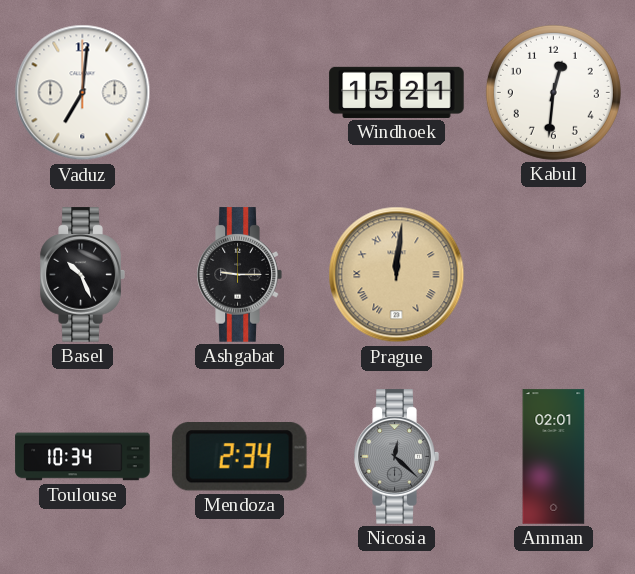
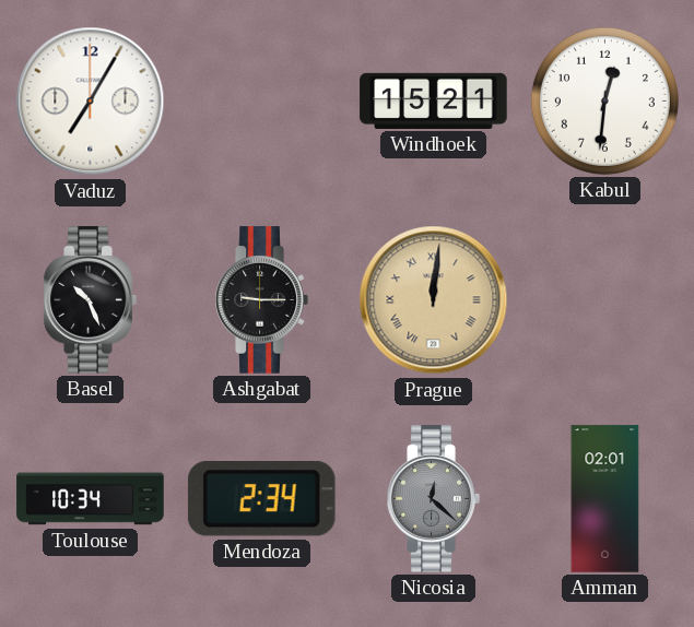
Vaduz: 7:01 -> 7:05
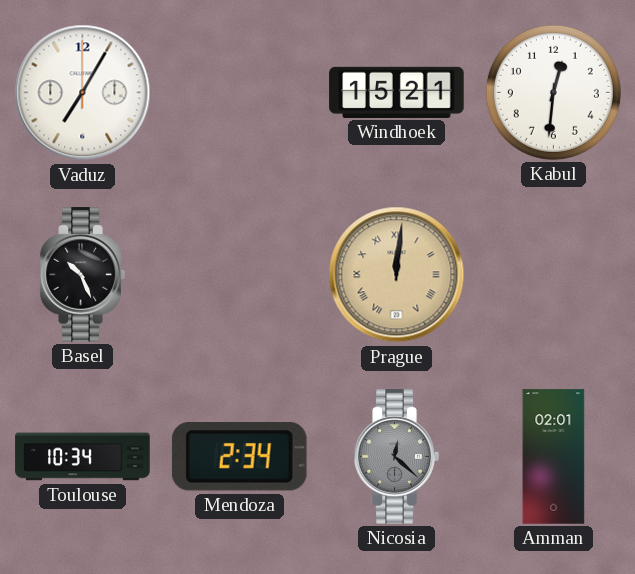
Ashgabat: 9:15 -> none
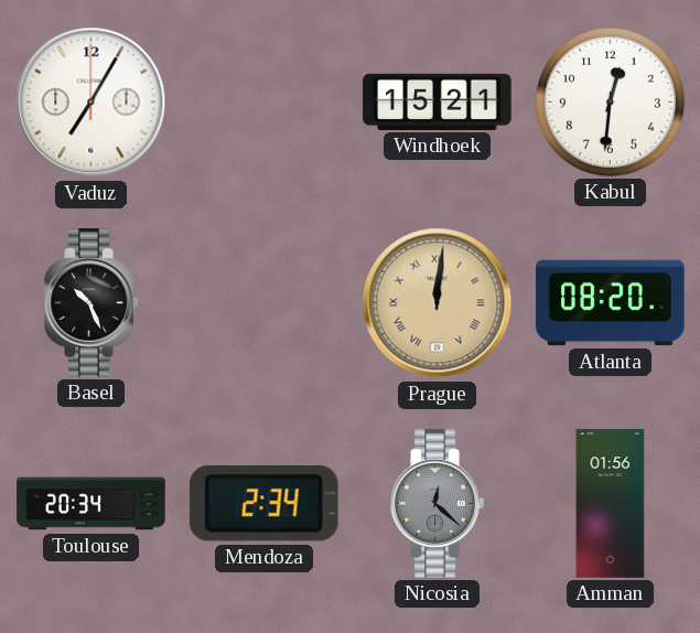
Atlanta: none -> 08:20
Toulouse: 10:34 -> 20:34
Amman: 02:01 -> 01:56
